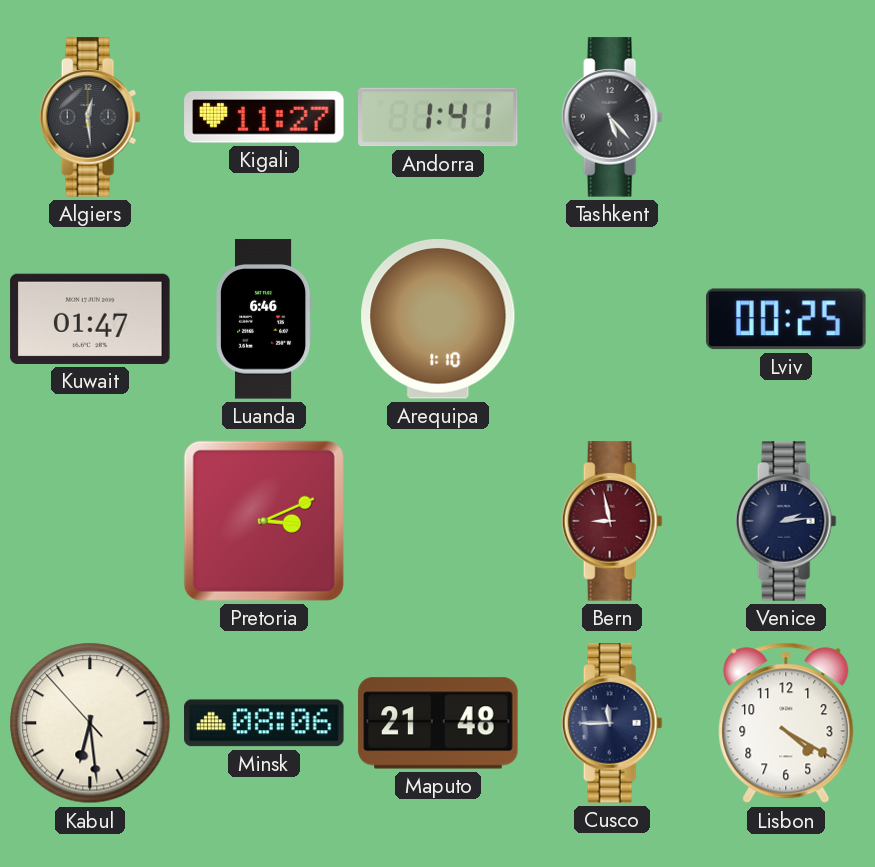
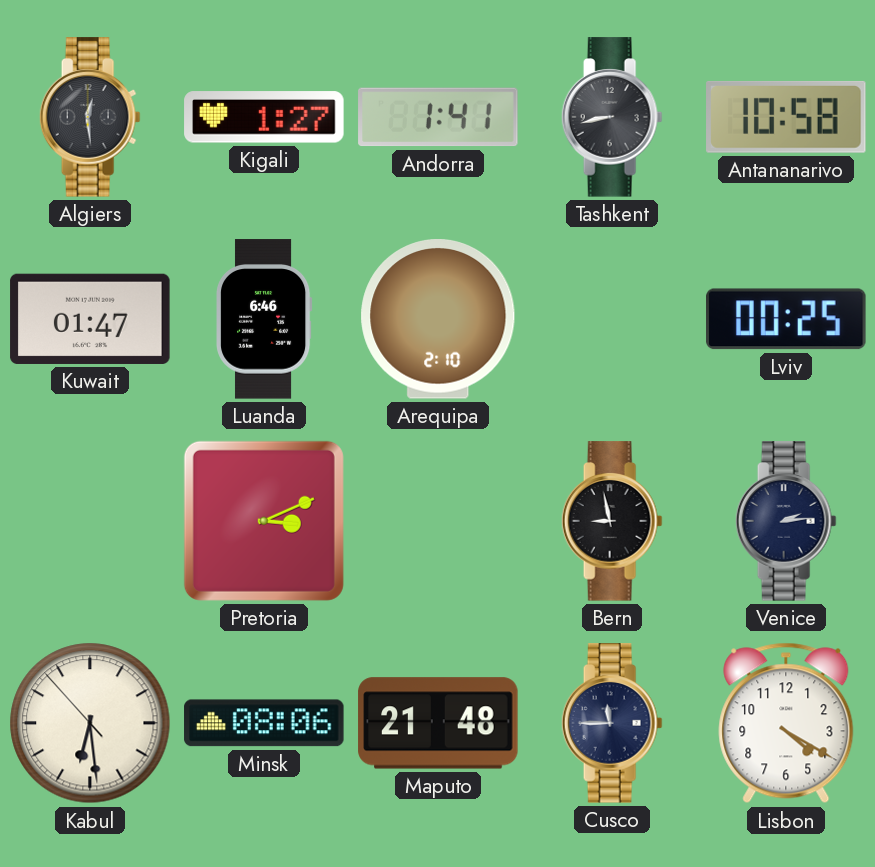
Kigali: 11:27 -> 1:27
Tashkent: 5:23 -> 8:43
Antananarivo: none -> 10:58
Arequipa: 1:10 -> 2:10
Bern dial: burgundy -> black
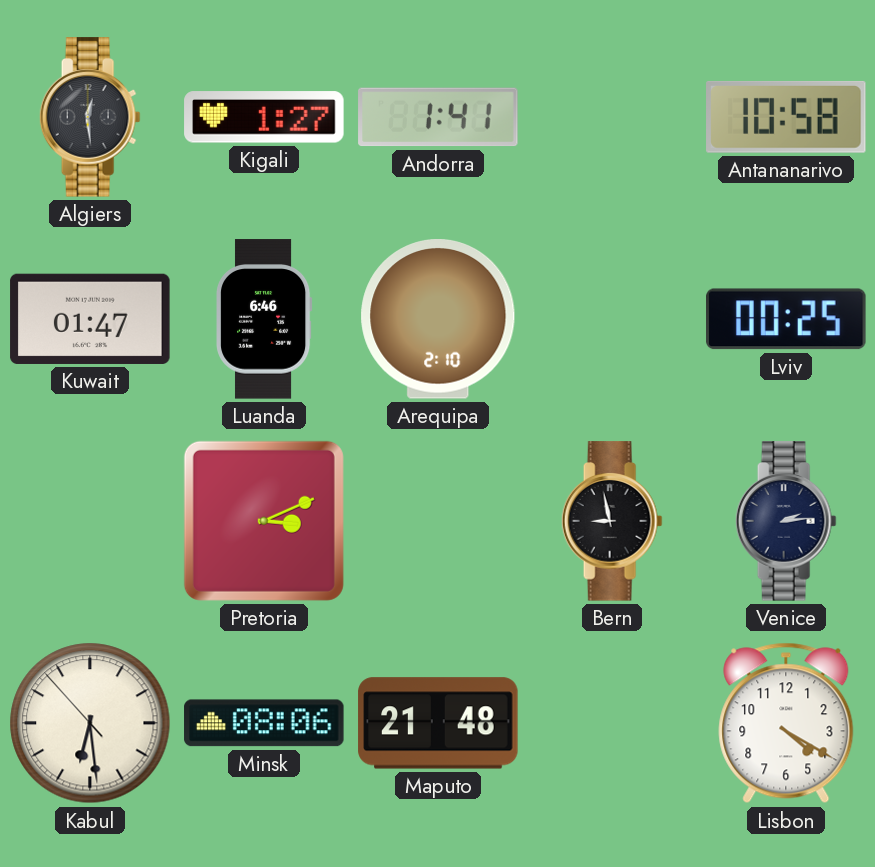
Tashkent: 8:43 -> none
Cusco: 11:45 -> none
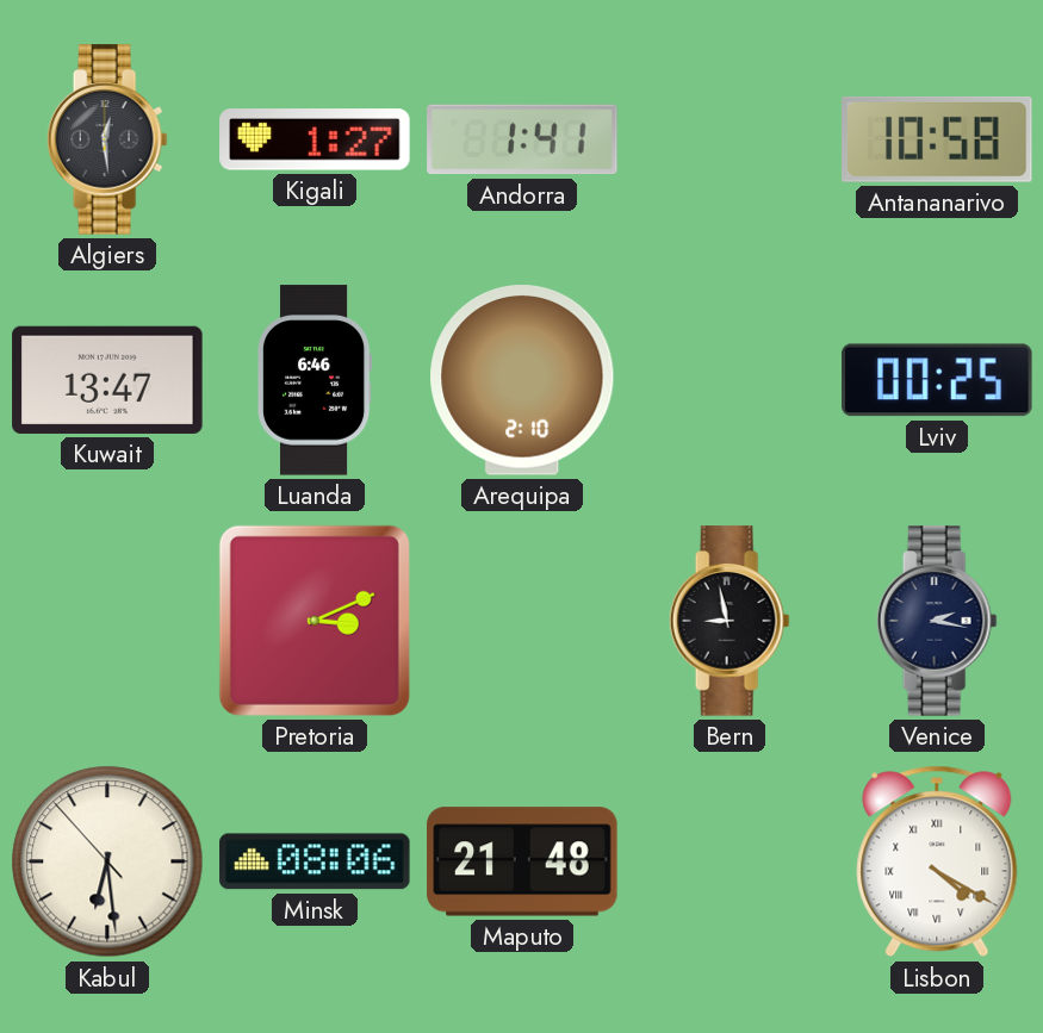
Kuwait: 01:47 -> 13:47
Venice: 2:14 -> 2:17
Lisbon numerals: Arabic -> Roman
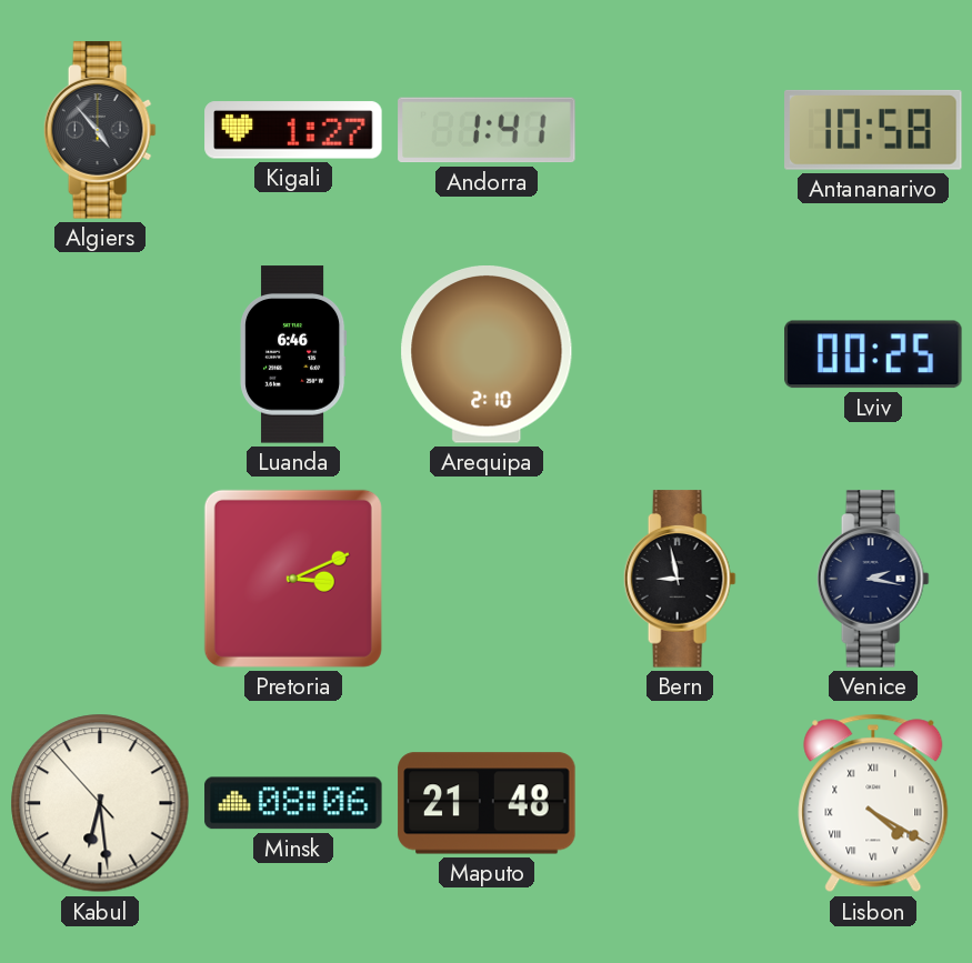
Algiers: 12:29 -> 4:53
Kuwait: 13:47 -> none
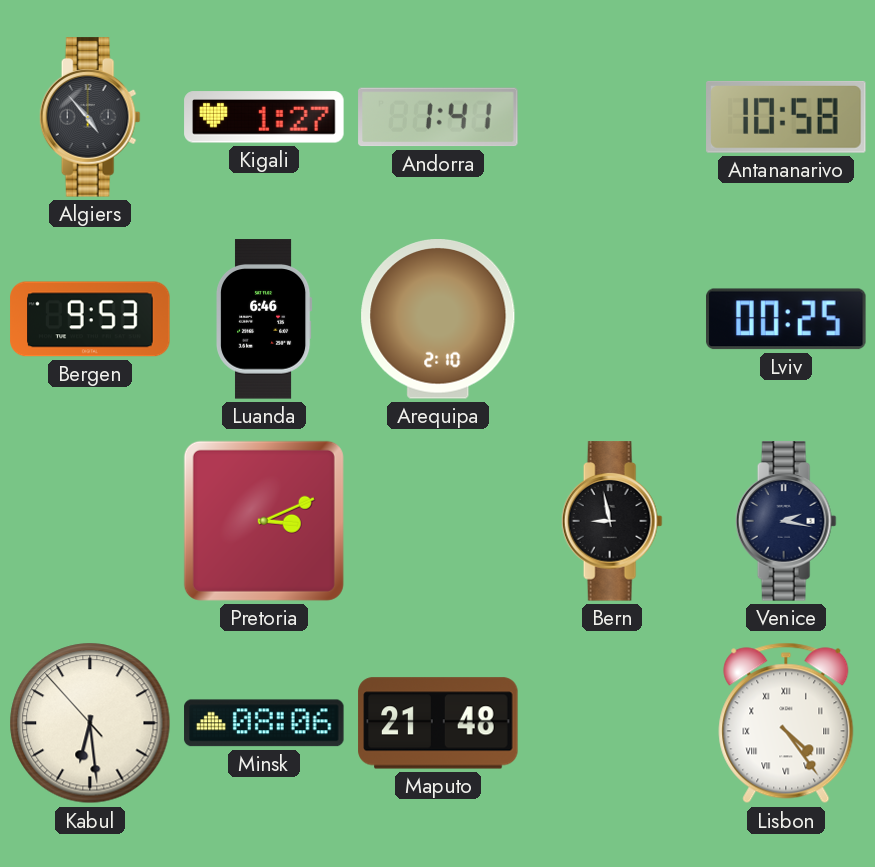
Bergen: none -> 9:53
Lisbon: 4:20 -> 4:24
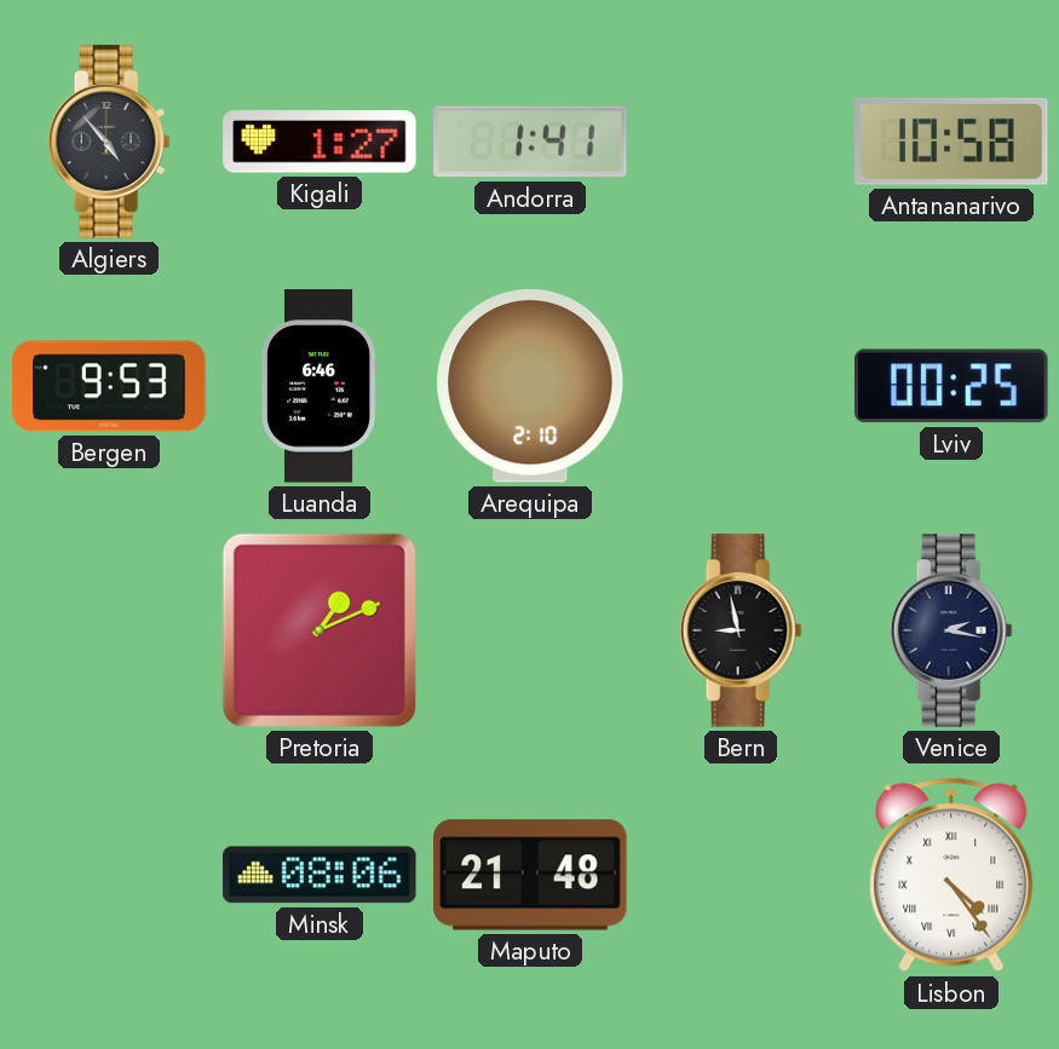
Pretoria: 3:11 -> 1:11
Kabul: 6:28 -> none
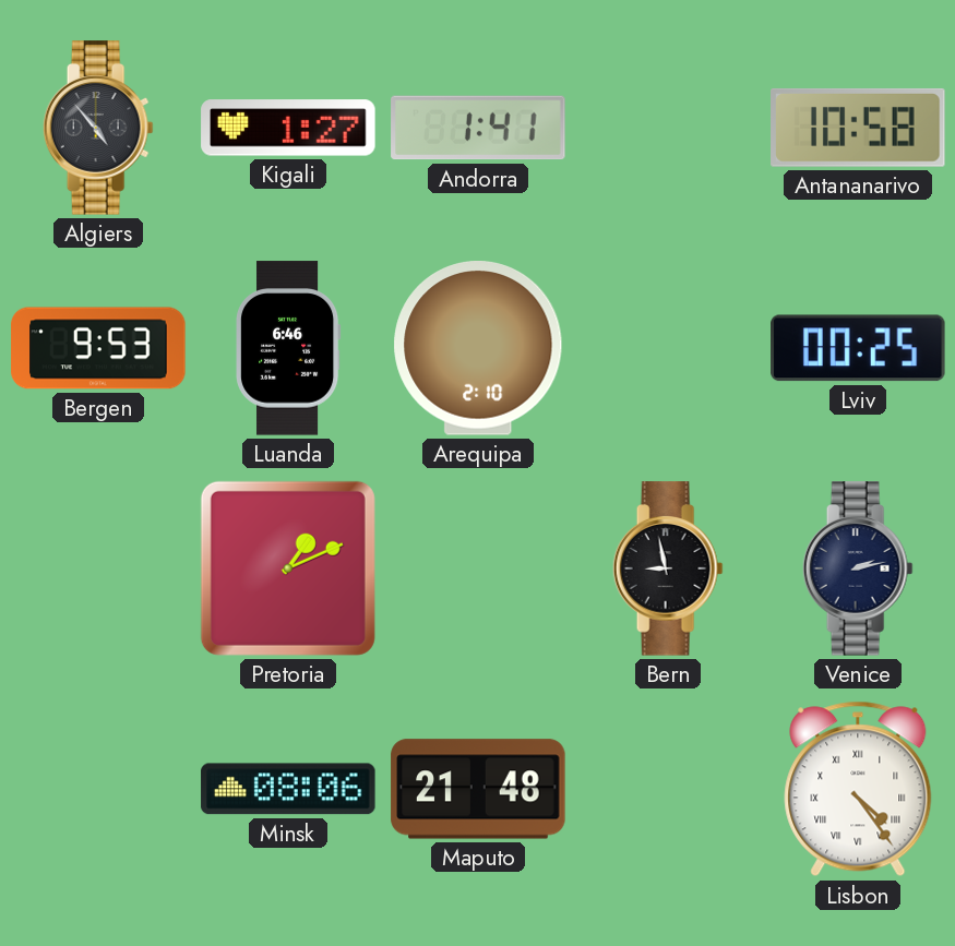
Venice: 2:17 -> 2:13
